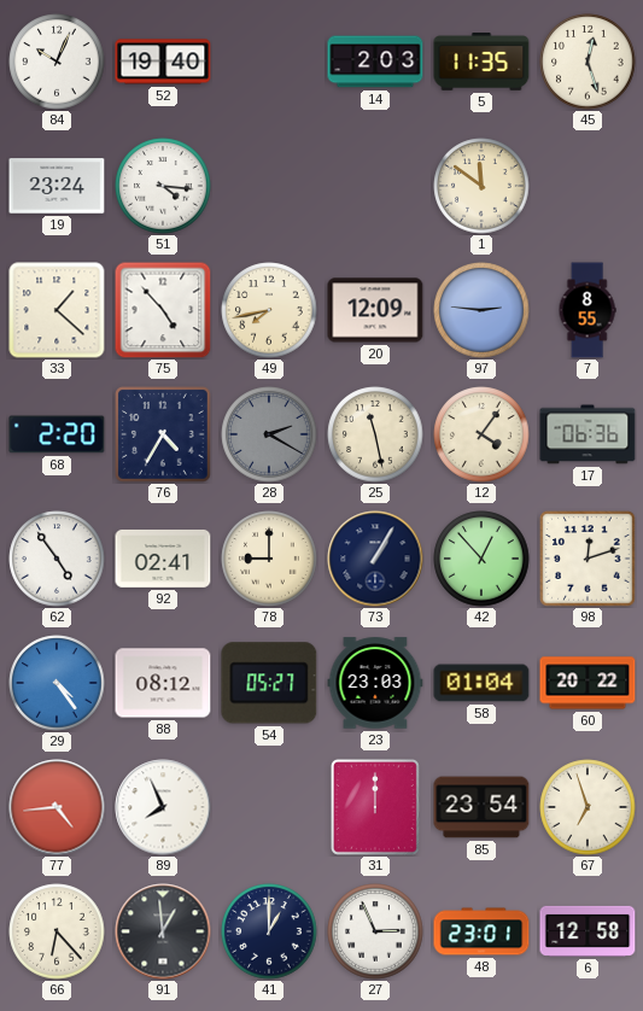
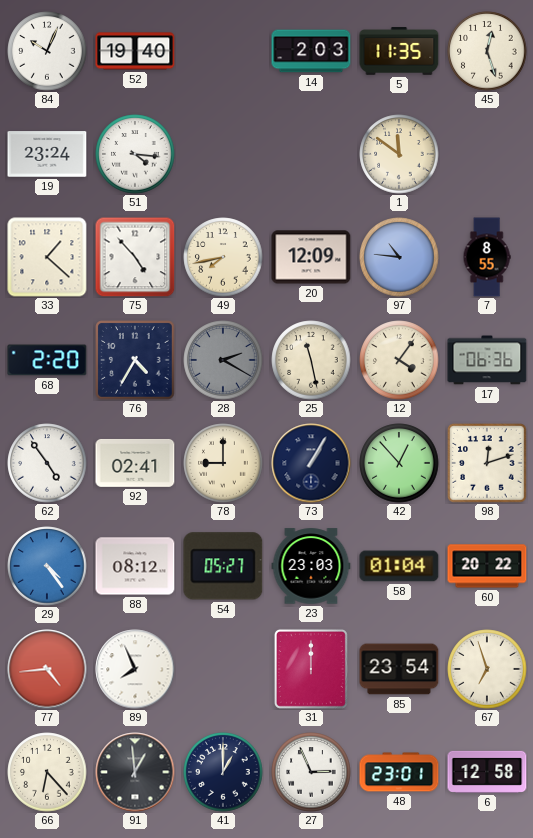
97: 2:46 -> 10:46
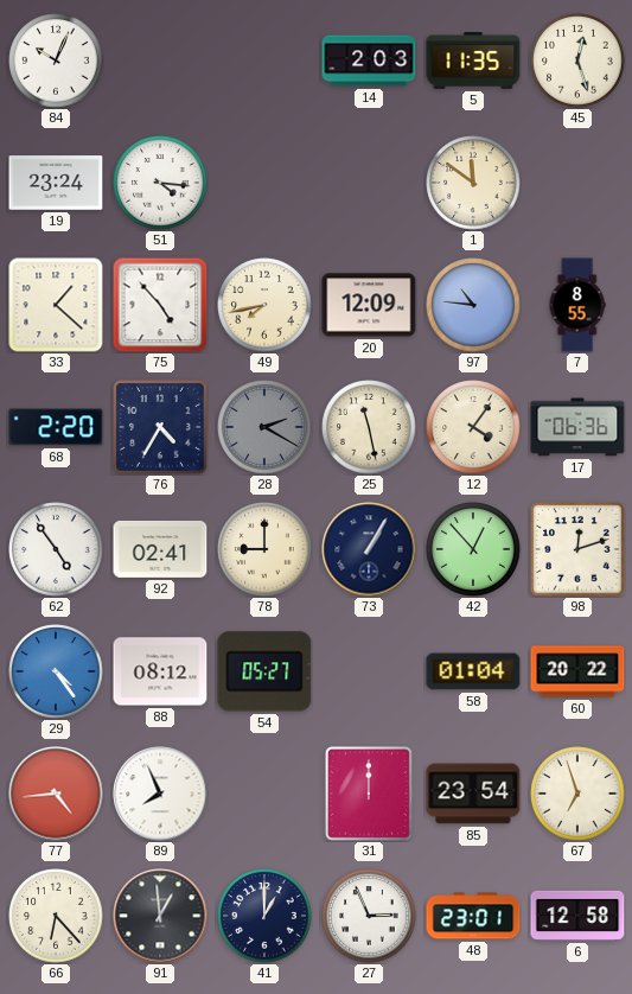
52: 19:40 -> none
23: 23:03 -> none
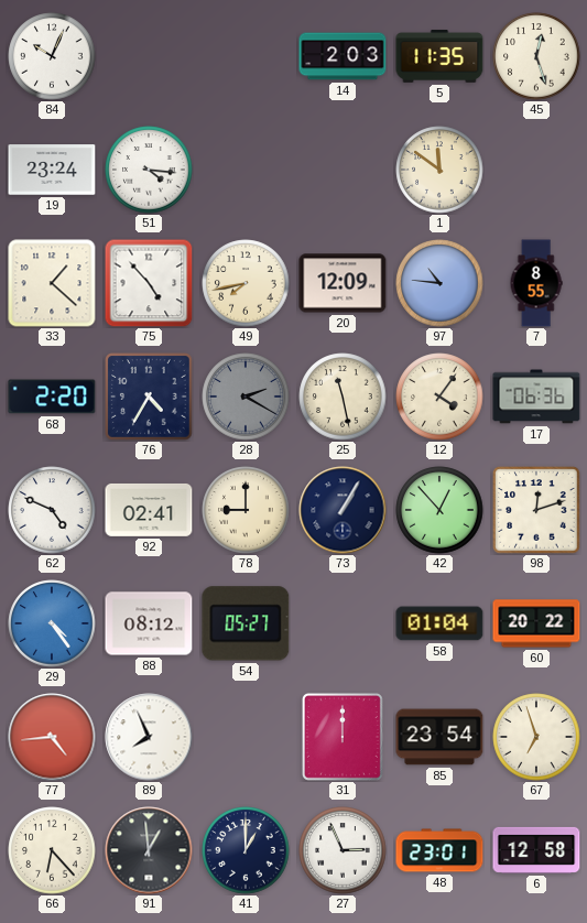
62: 4:54 -> 4:49
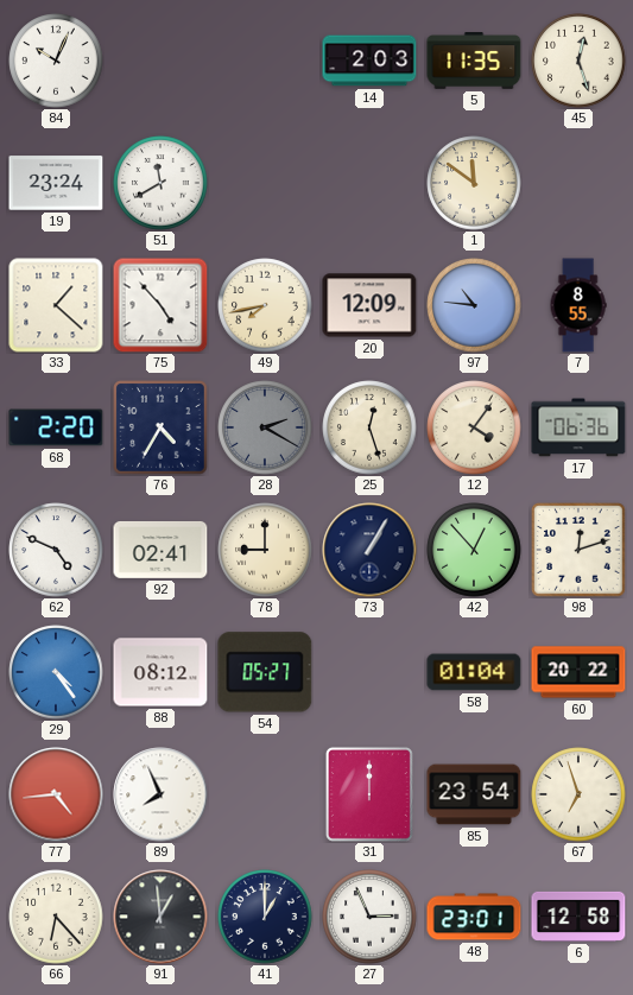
51: 4:16 -> 11:40
25: 11:28 -> 12:27
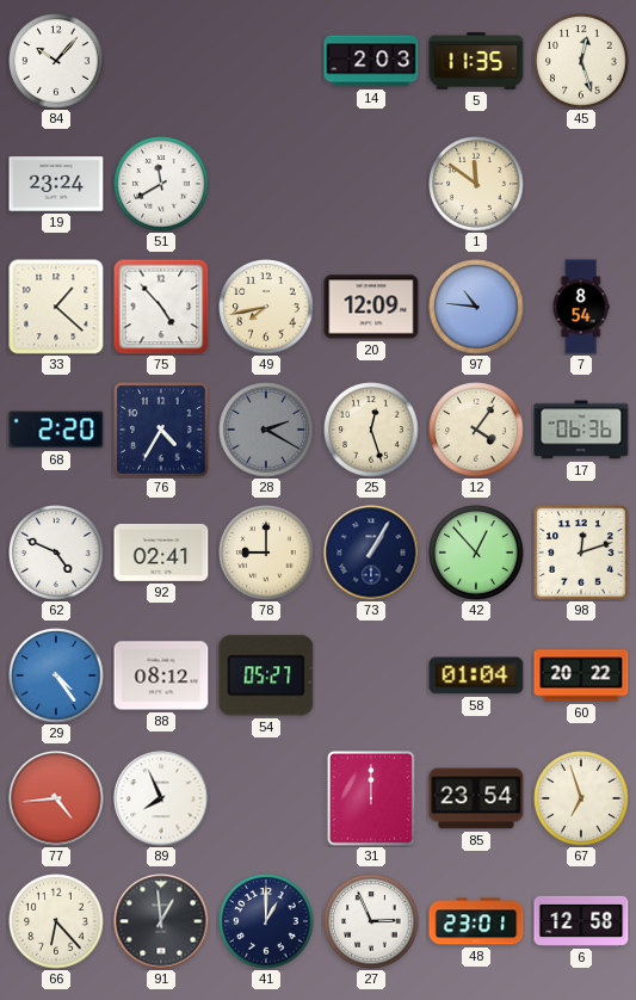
84: 10:04 -> 10:07
7: 8:55 -> 8:54
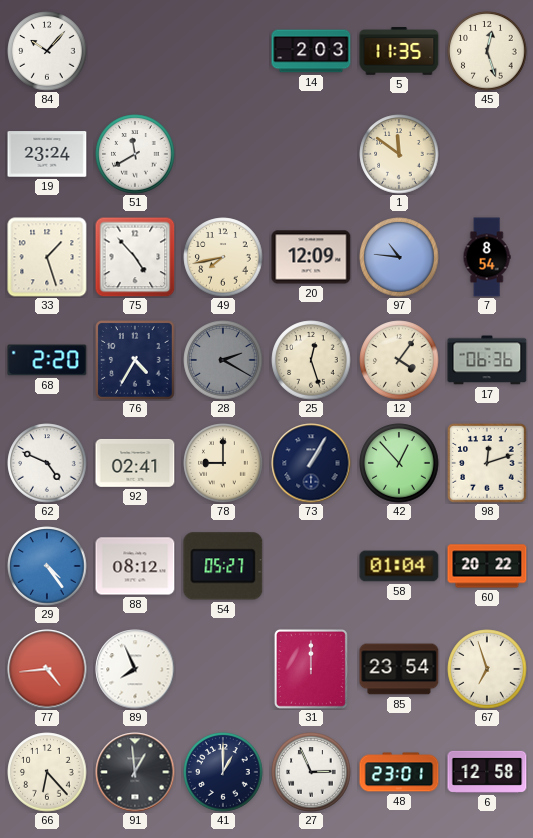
33: 1:22 -> 1:27
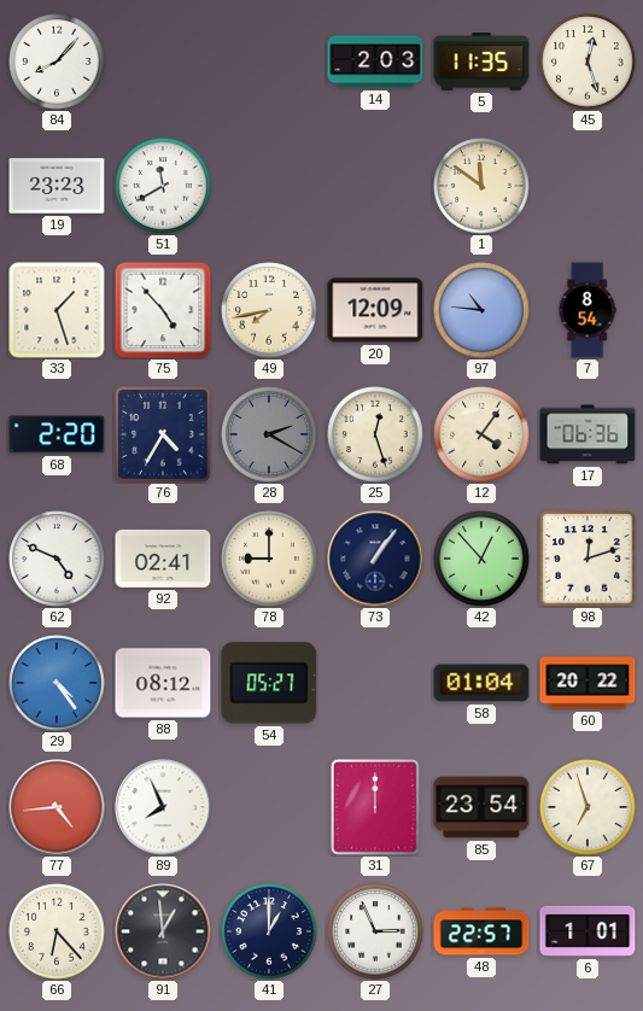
84: 10:07 -> 8:07
19: 23:24 -> 23:23
73: 1:05 -> 1:06
48: 23:01 -> 22:57
6: 12:58 -> 1:01
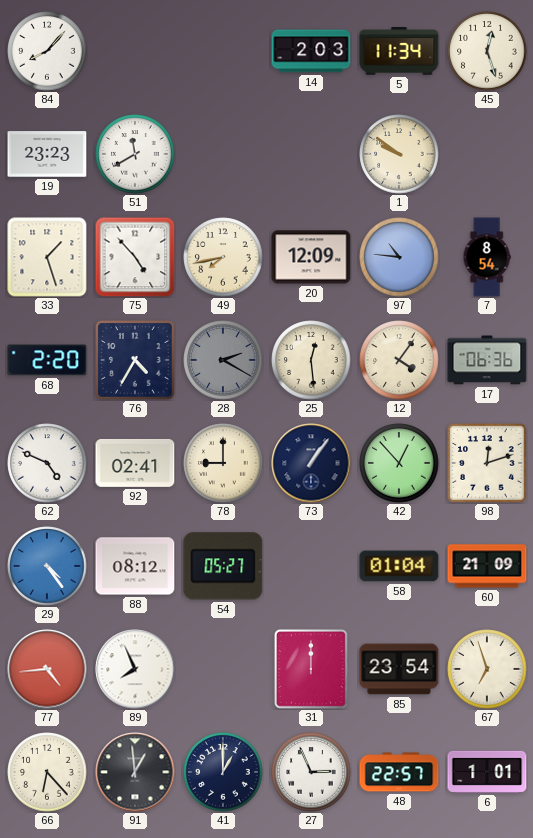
5: 11:35 -> 11:34
1: 11:51 -> 9:51
25: 12:27 -> 12:29
60: 20:22 -> 21:09
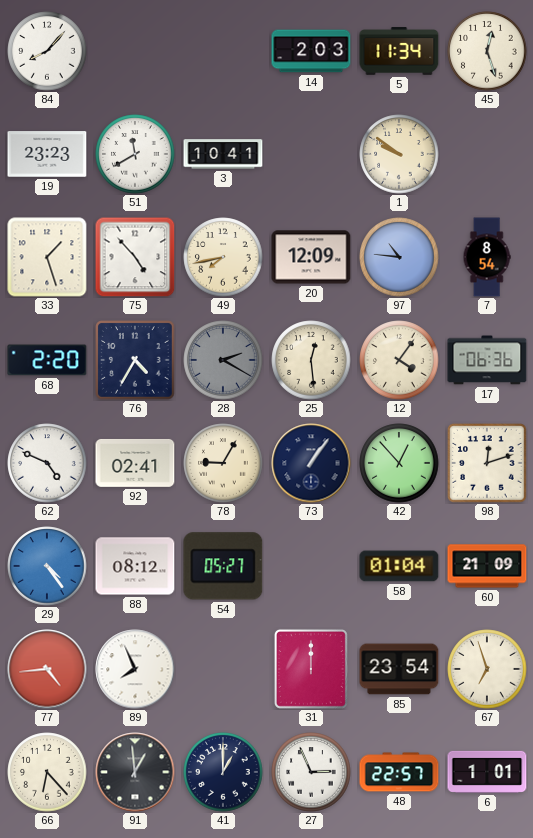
3: none -> 10:41
78: 9:00 -> 9:05
